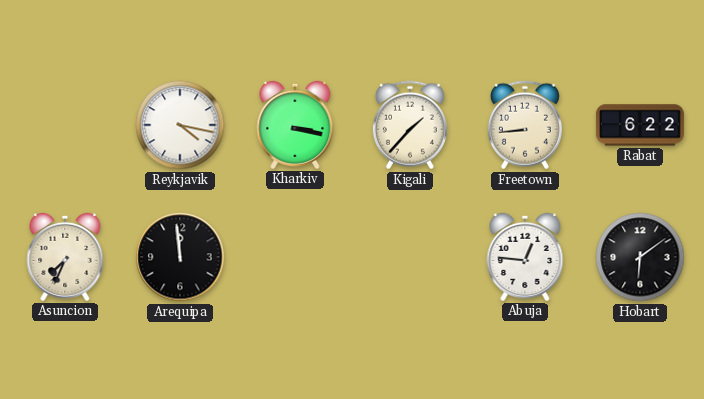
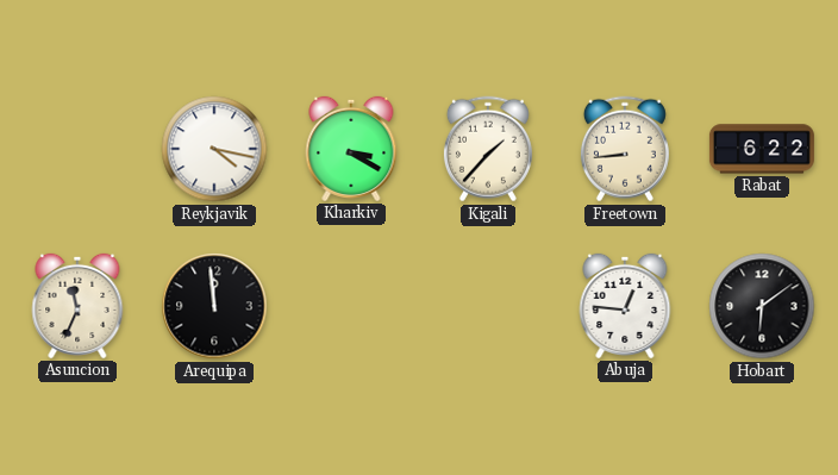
Kharkiv: 3:17 -> 3:20
Asuncion: 7:34 -> 11:34
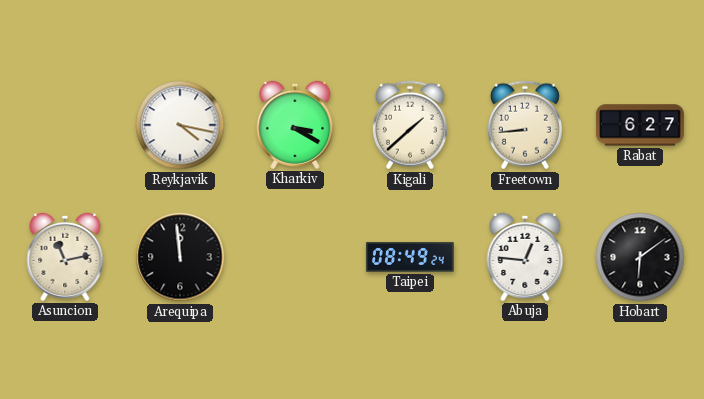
Kigali: 1:37 -> 1:38
Rabat: 6:22 -> 6:27
Asuncion: 11:34 -> 11:13
Taipei: none -> 08:49
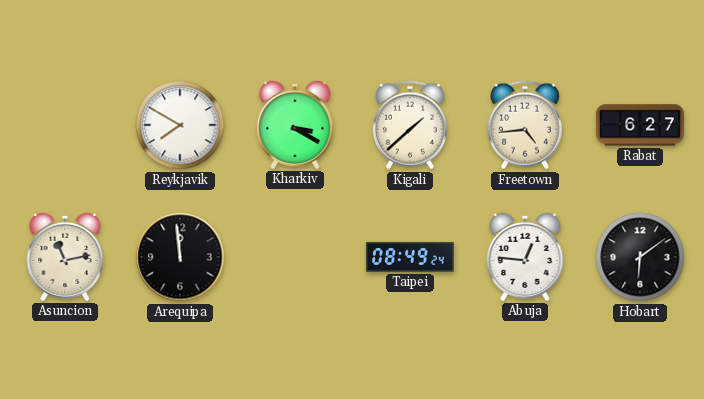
Reykjavik: 4:17 -> 7:50
Freetown: 8:44 -> 4:44
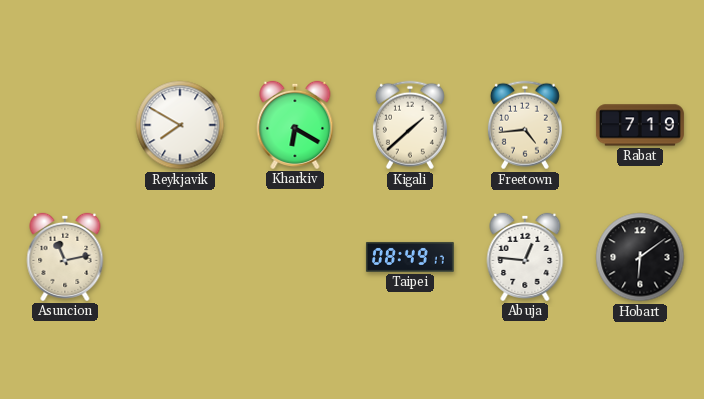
Kharkiv: 3:20 -> 6:20
Rabat: 6:27 -> 7:19
Arequipa: 11:59 -> none
Taipei: 08:49:24 -> 08:49:17
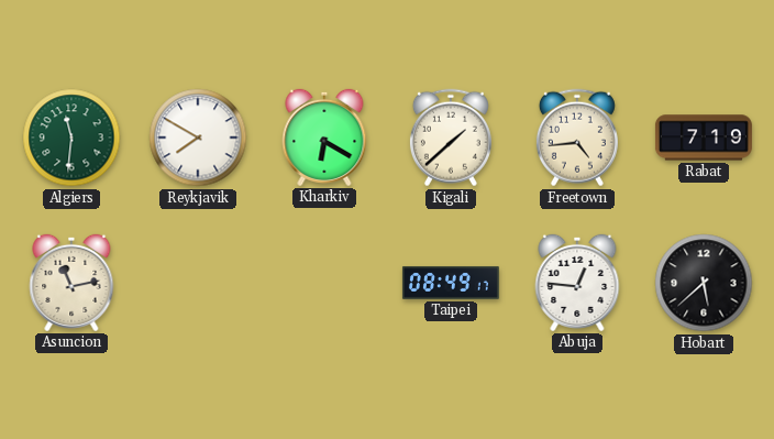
Algiers: none -> 11:31
Hobart: 6:09 -> 5:38
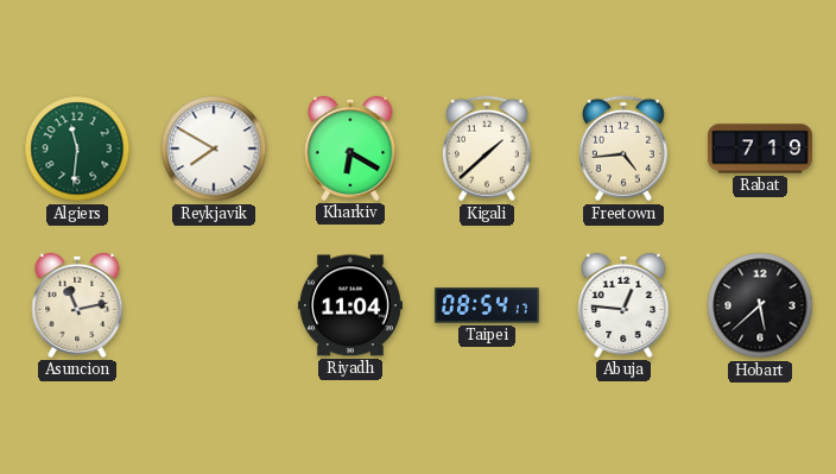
Riyadh: none -> 11:04
Taipei: 08:49 -> 08:54
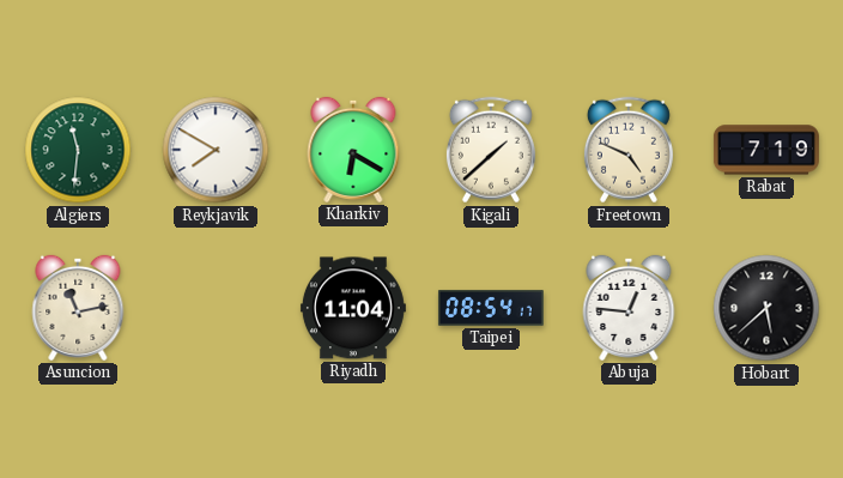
Freetown: 4:44 -> 4:49
